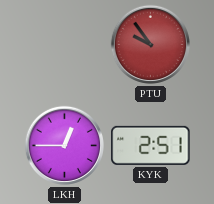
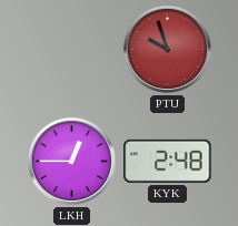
PTU: 9:54 -> 9:57
KYK: 2:51 -> 2:48
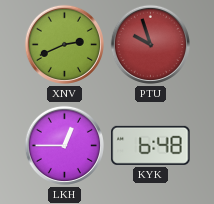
XNV: none -> 2:41
KYK: 2:48 -> 6:48
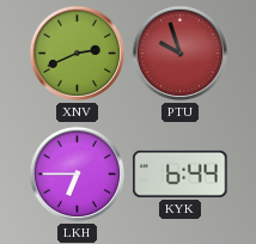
LKH: 12:45 -> 6:45
KYK: 6:48 -> 6:44
